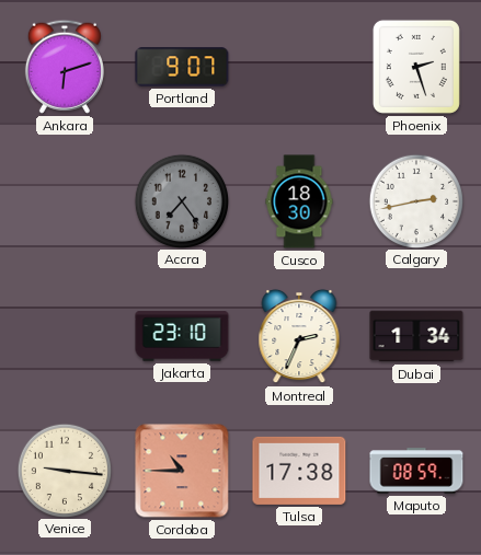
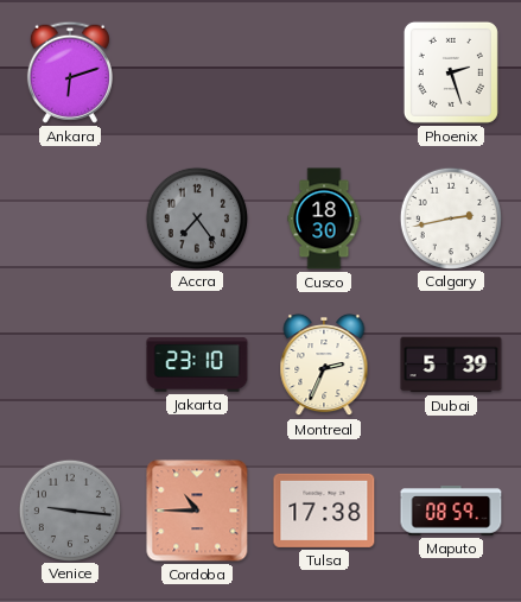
Portland: 9:07 -> none
Dubai: 1:34 -> 5:39
Venice dial: cream -> grey
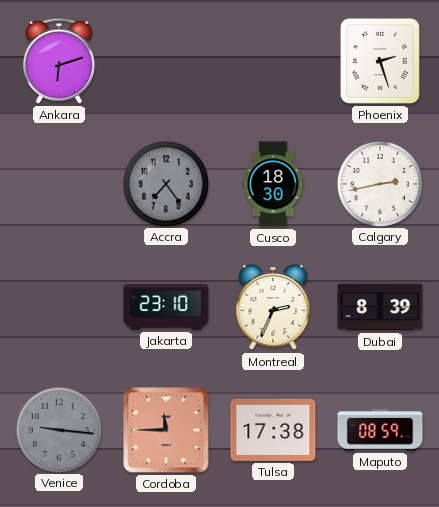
Dubai: 5:39 -> 8:39
Cordoba: 10:45 -> 11:45
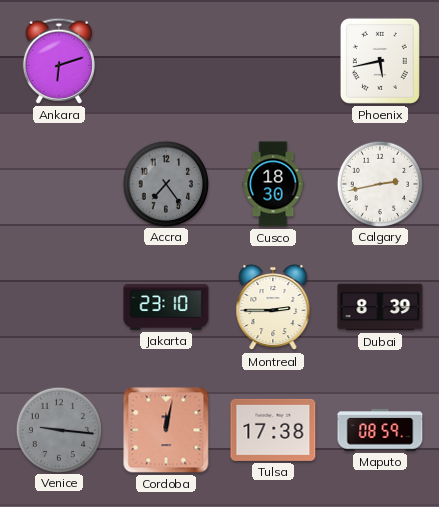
Phoenix: 2:27 -> 5:43
Montreal: 2:34 -> 2:45
Cordoba: 11:45 -> 12:02
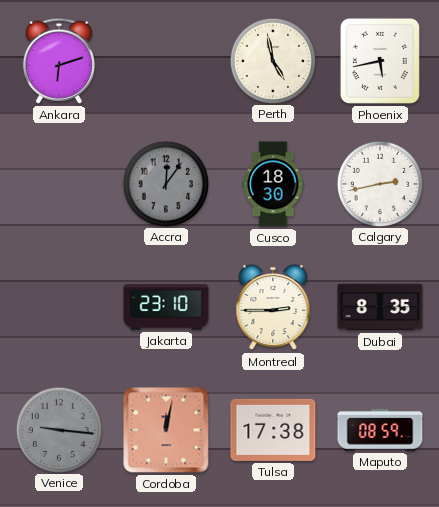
Perth: none -> 4:58
Accra: 7:24 -> 12:06
Dubai: 8:39 -> 8:35
